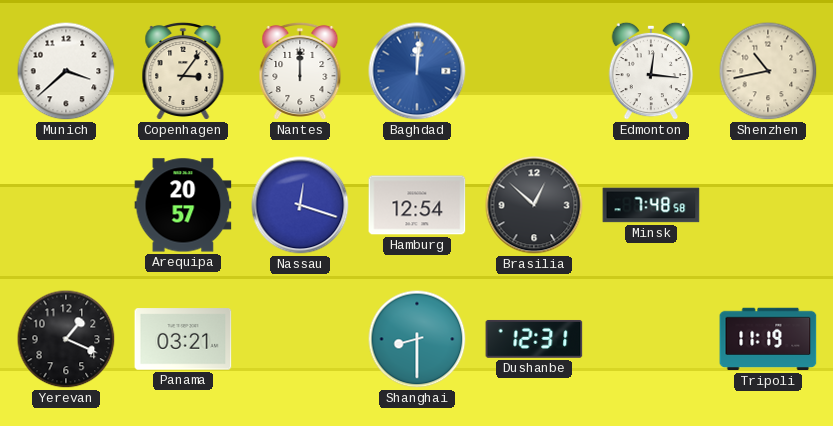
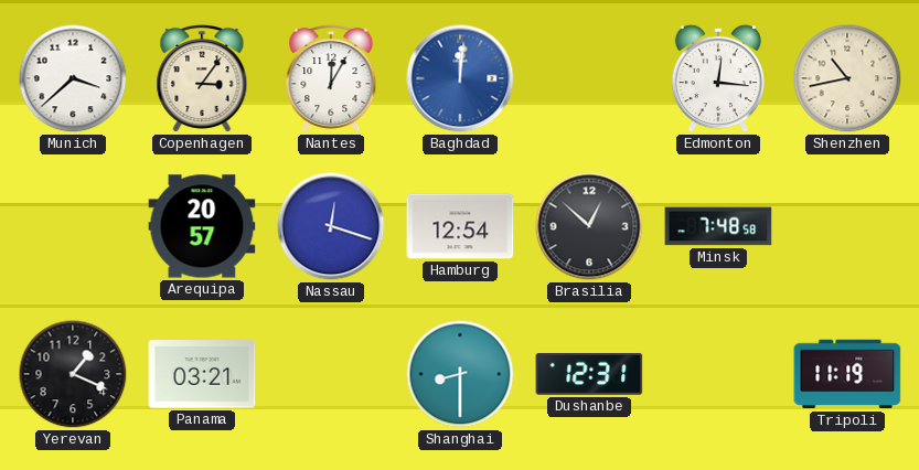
Nantes: 12:00 -> 12:05
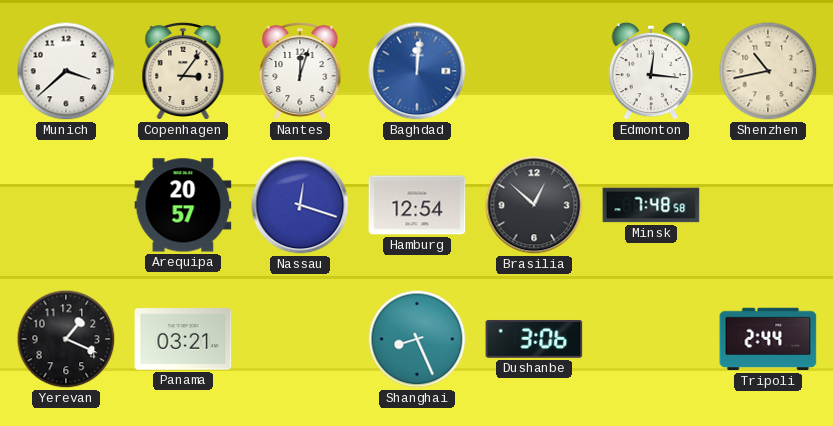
Nantes: 12:05 -> 12:03
Shanghai: 8:30 -> 8:26
Dushanbe: 12:31 -> 3:06
Tripoli: 11:19 -> 2:44
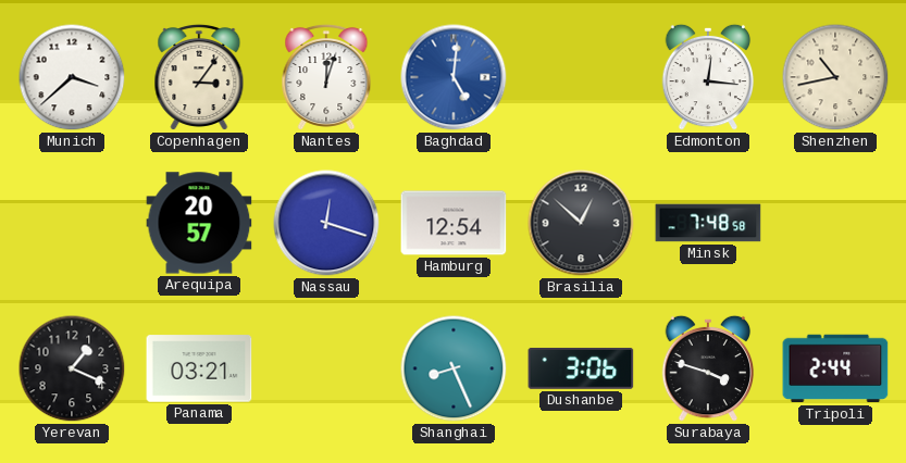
Baghdad: 12:01 -> 5:01
Surabaya: none -> 3:48
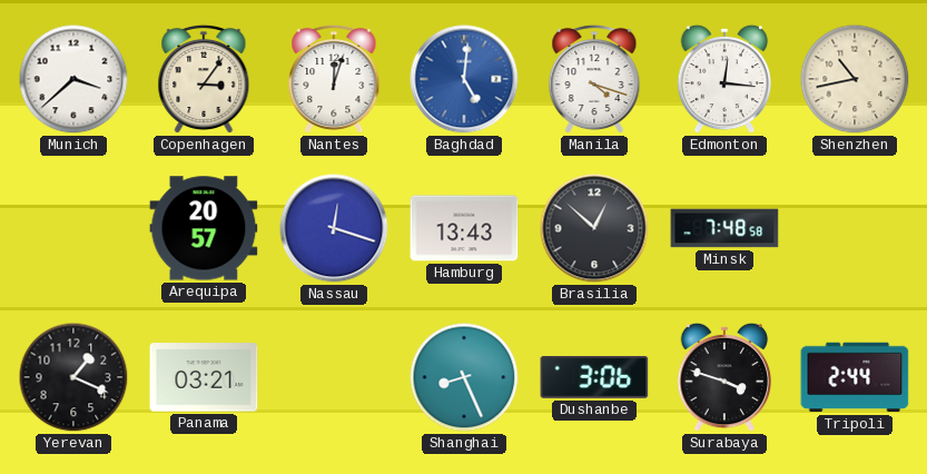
Manila: none -> 4:18
Hamburg: 12:54 -> 13:43
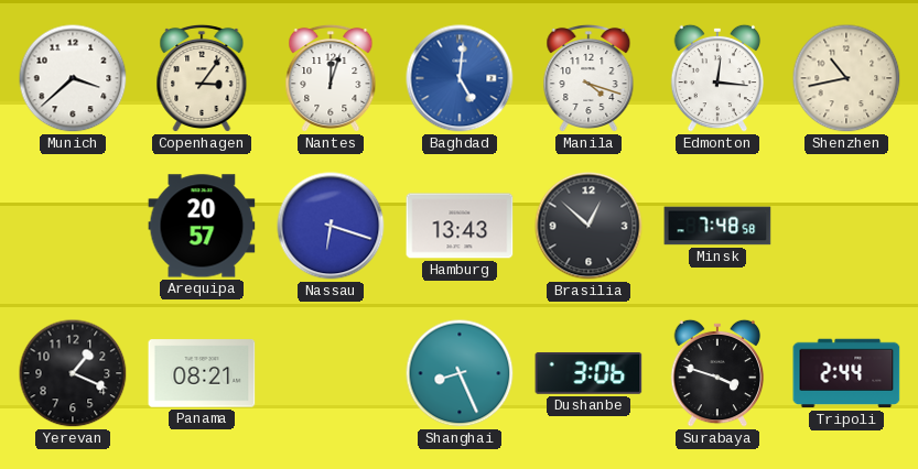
Nassau: 12:18 -> 6:18
Panama: 03:21 -> 08:21
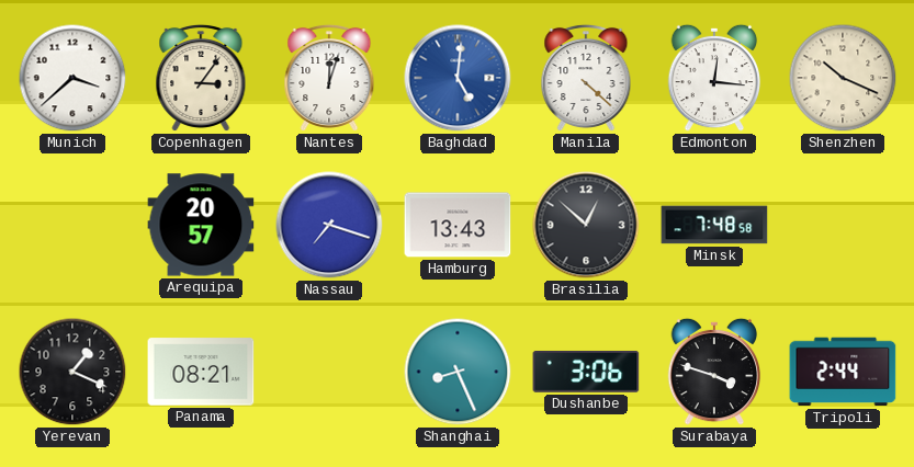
Manila: 4:18 -> 4:22
Shenzhen: 10:43 -> 10:19
Nassau: 6:18 -> 7:18
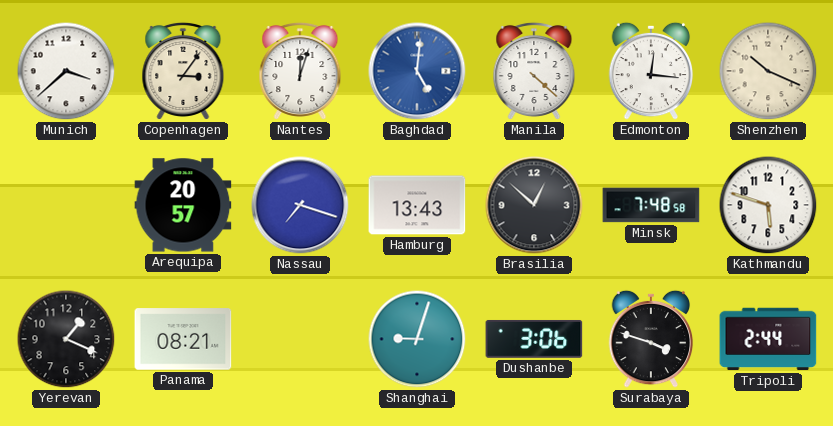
Kathmandu: none -> 5:48
Shanghai: 8:26 -> 9:03
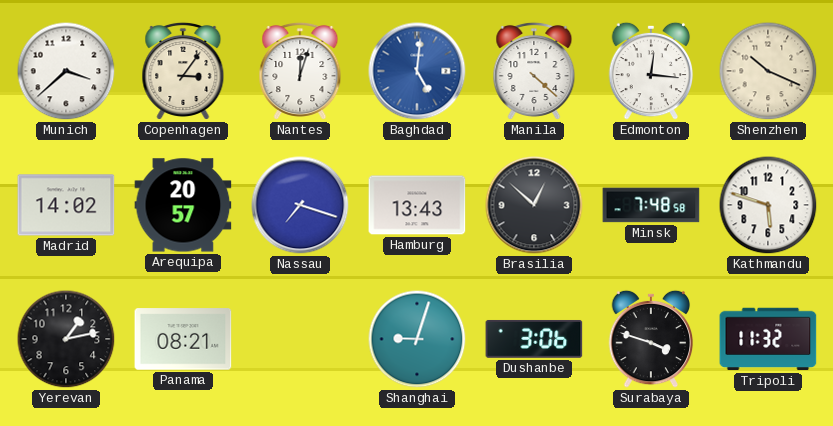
Madrid: none -> 14:02
Yerevan: 1:19 -> 1:13
Tripoli: 2:44 -> 11:32
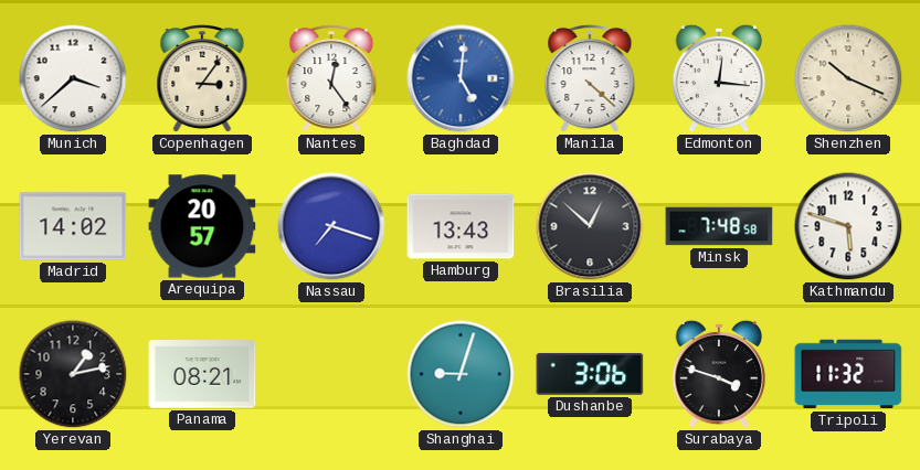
Nantes: 12:03 -> 12:24
